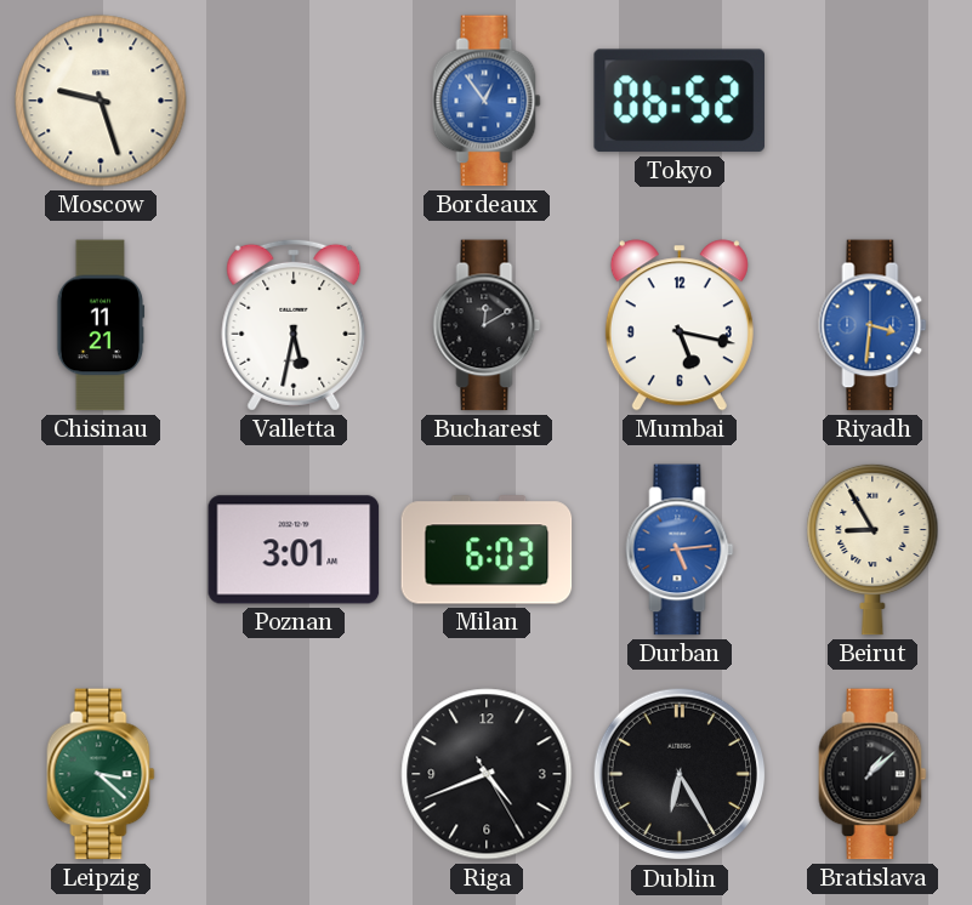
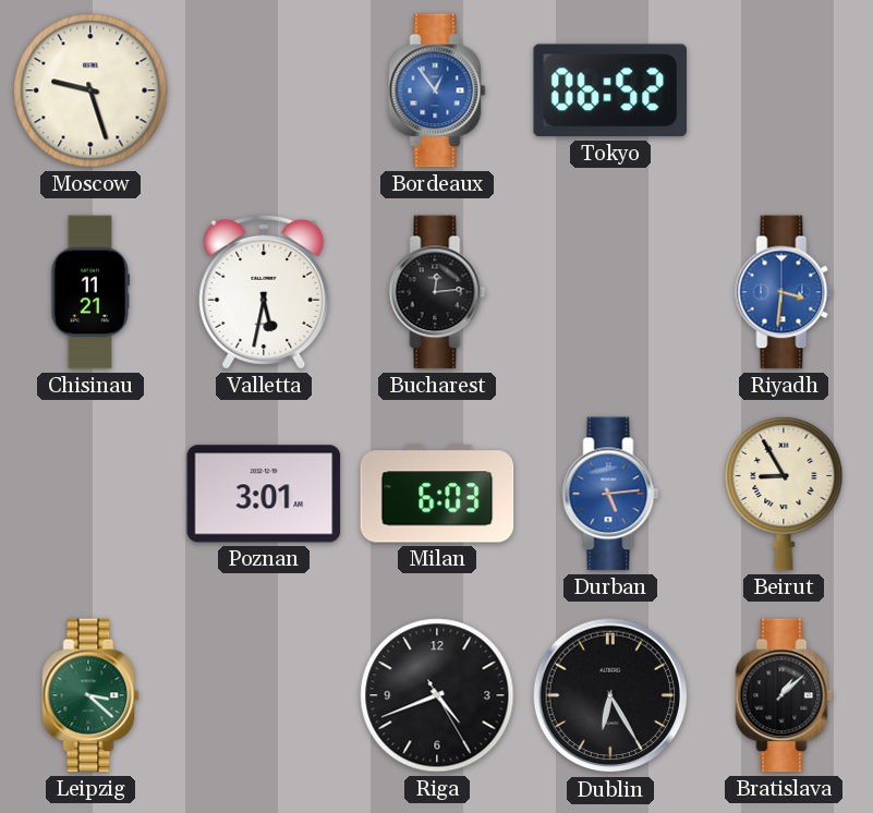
Bucharest: 12:10 -> 12:14
Mumbai: 5:17 -> none
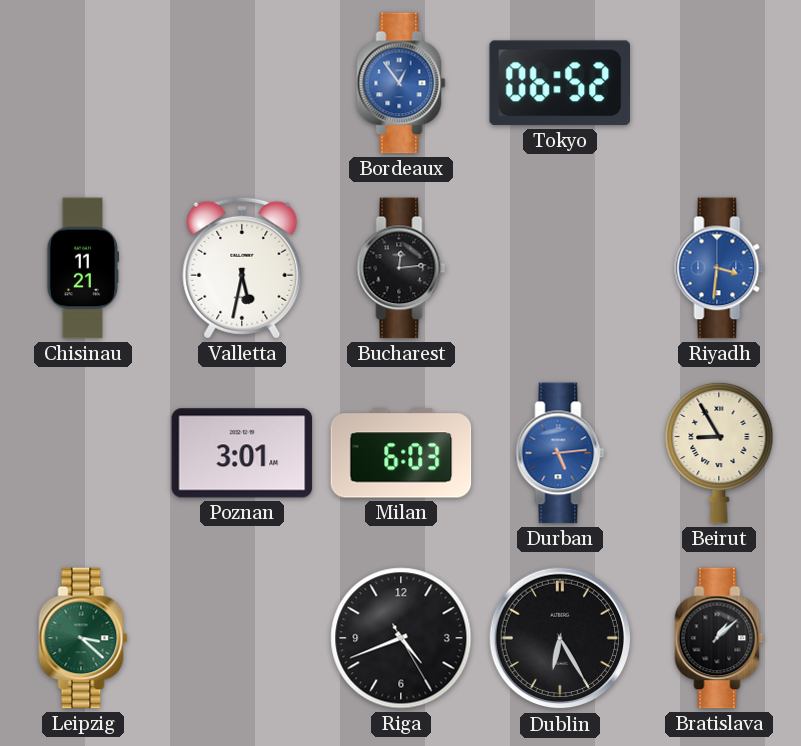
Moscow: 9:27 -> none
